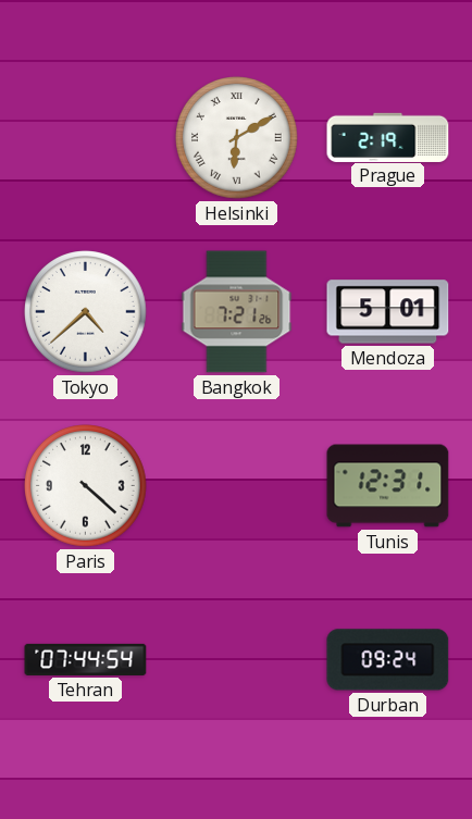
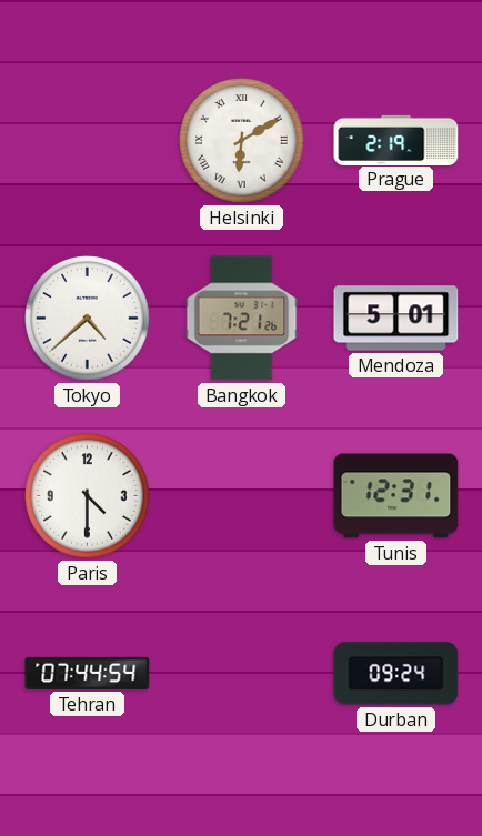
Paris: 4:22 -> 4:30
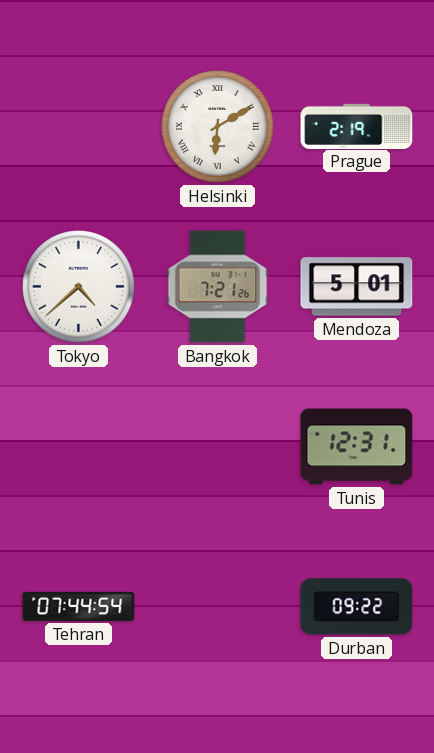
Paris: 4:30 -> none
Durban: 09:24 -> 09:22
